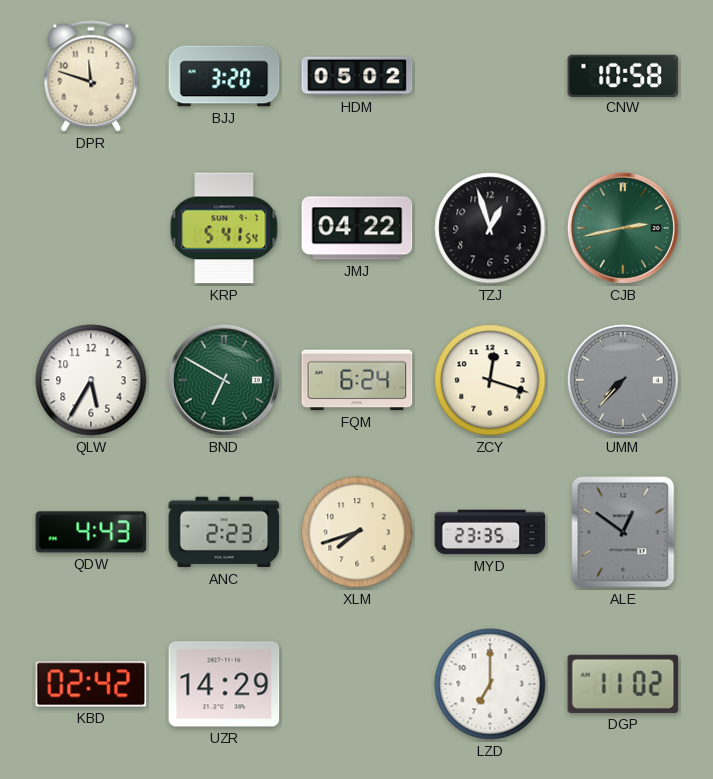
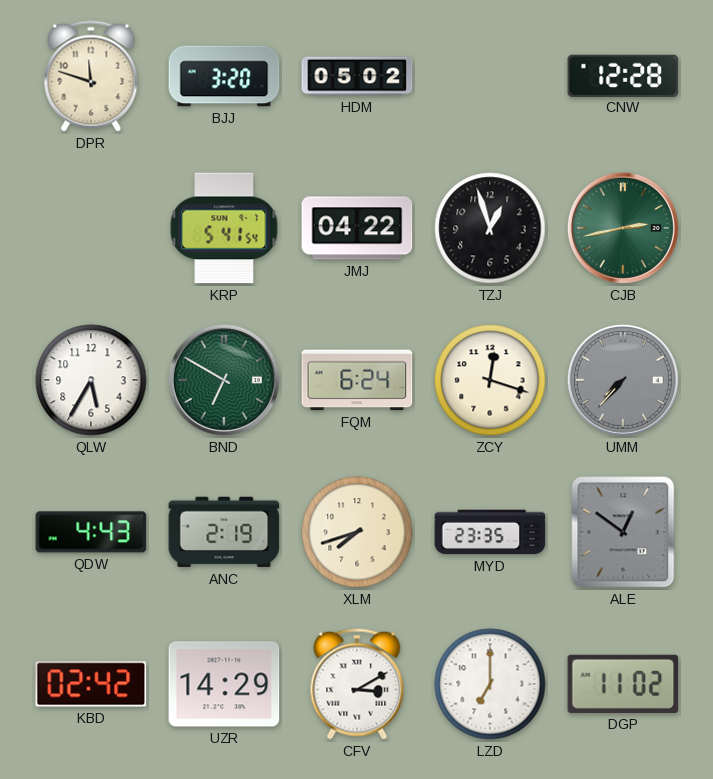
CNW: 10:58 -> 12:28
ANC: 2:23 -> 2:19
CFV: none -> 3:10
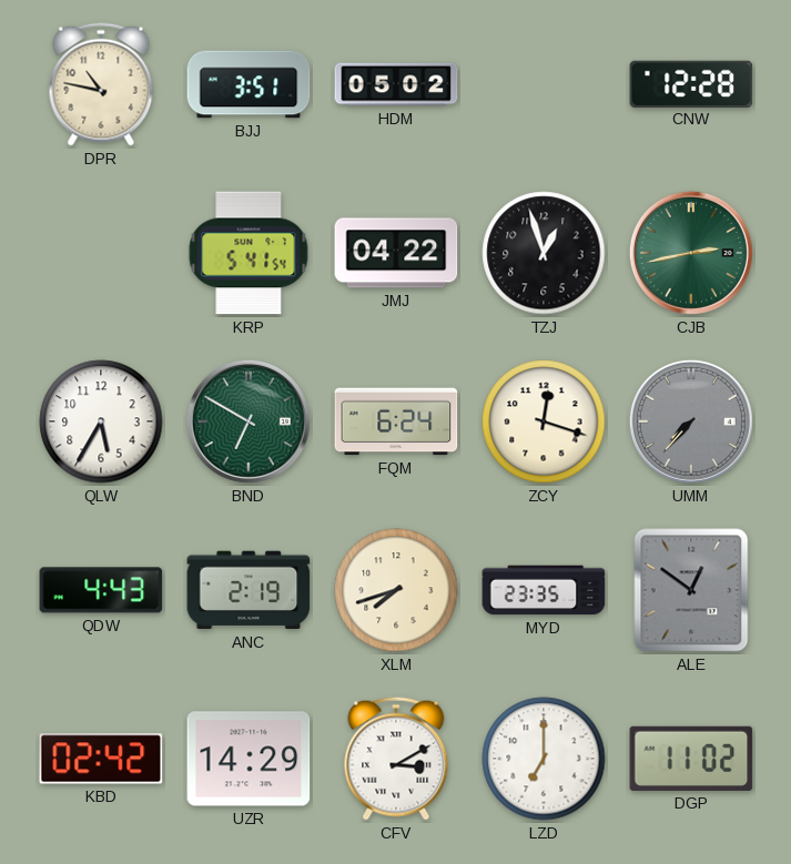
DPR: 11:48 -> 10:47
BJJ: 3:20 -> 3:51
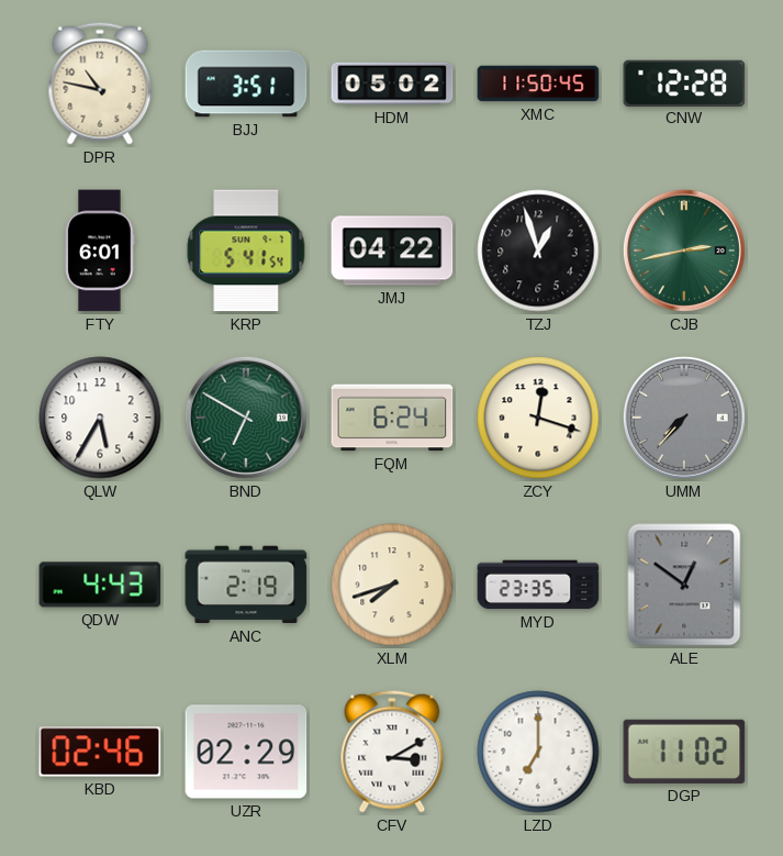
XMC: none -> 11:50
FTY: none -> 6:01
KBD: 02:42 -> 02:46
UZR: 14:29 -> 02:29
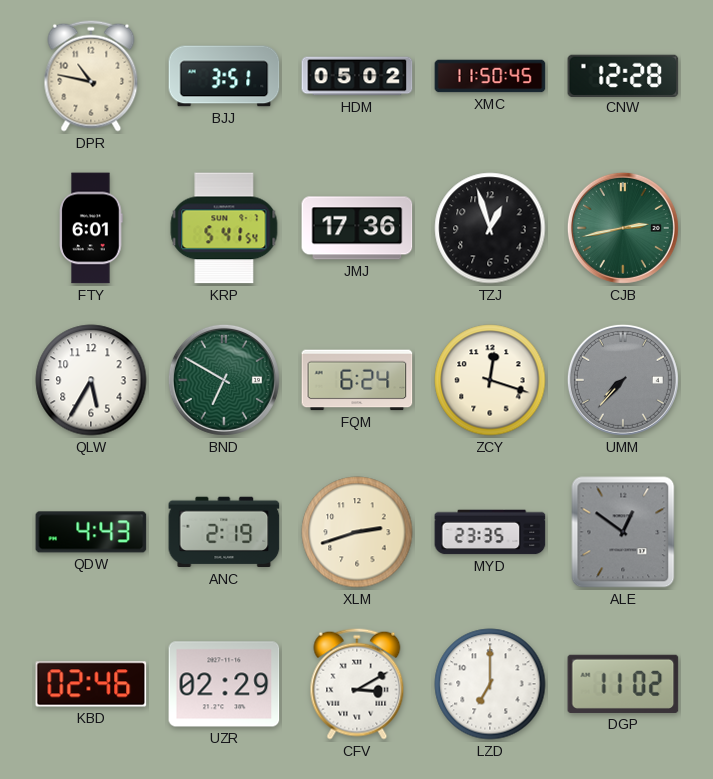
JMJ: 04:22 -> 17:36
XLM: 7:42 -> 2:42
